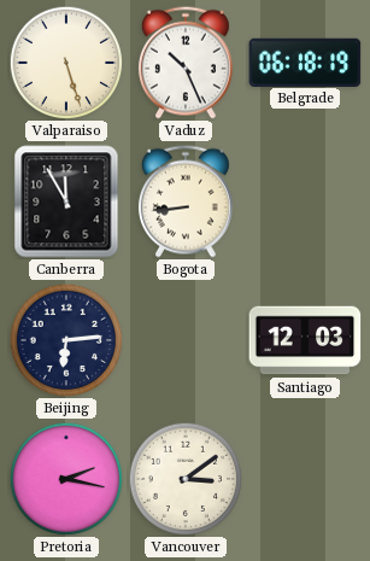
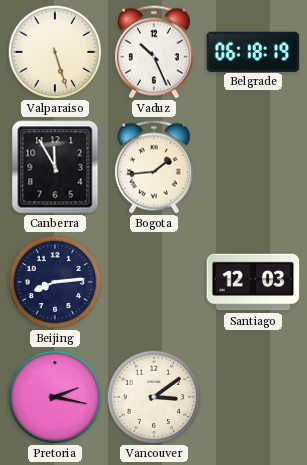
Bogota: 8:44 -> 1:44
Beijing: 6:14 -> 8:14
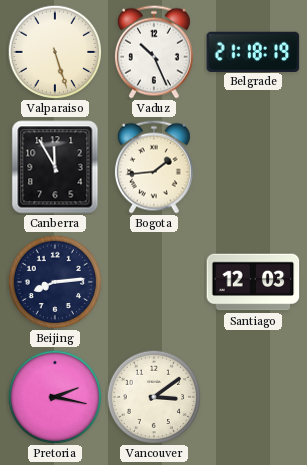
Belgrade: 06:18 -> 21:18
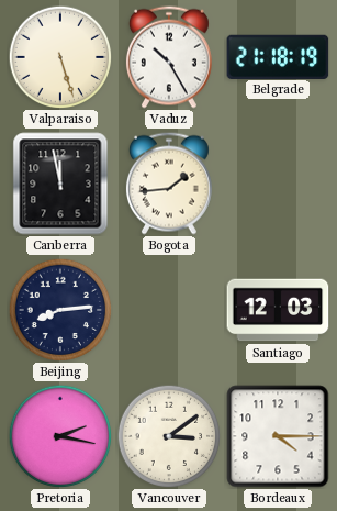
Vaduz: 10:26 -> 10:25
Canberra: 11:55 -> 11:58
Bordeaux: none -> 4:15
